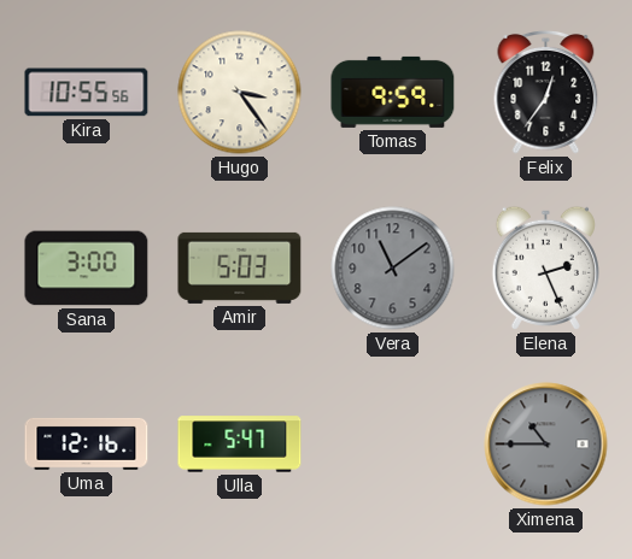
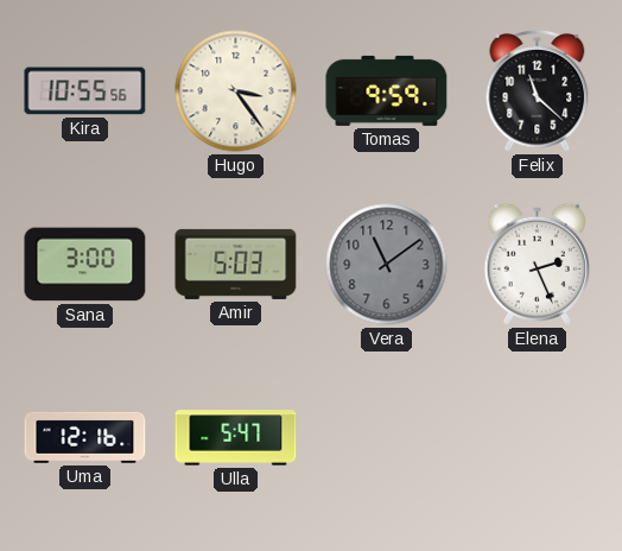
Felix: 12:36 -> 11:22
Ximena: 10:45 -> none
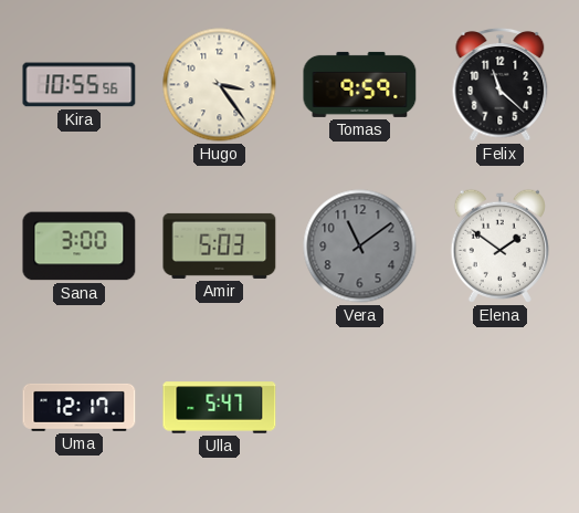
Elena: 2:26 -> 1:51
Uma: 12:16 -> 12:17
